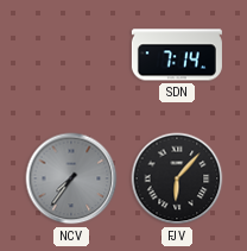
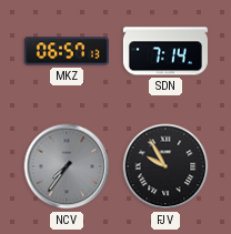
MKZ: none -> 06:57
FJV: 6:07 -> 9:55
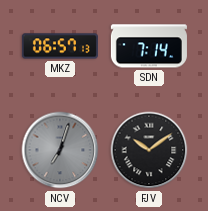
NCV: 7:36 -> 7:03
FJV: 9:55 -> 10:09
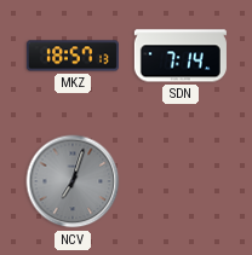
MKZ: 06:57 -> 18:57
FJV: 10:09 -> none
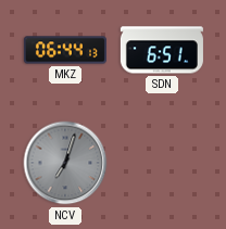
MKZ: 18:57 -> 06:44
SDN: 7:14 -> 6:51
